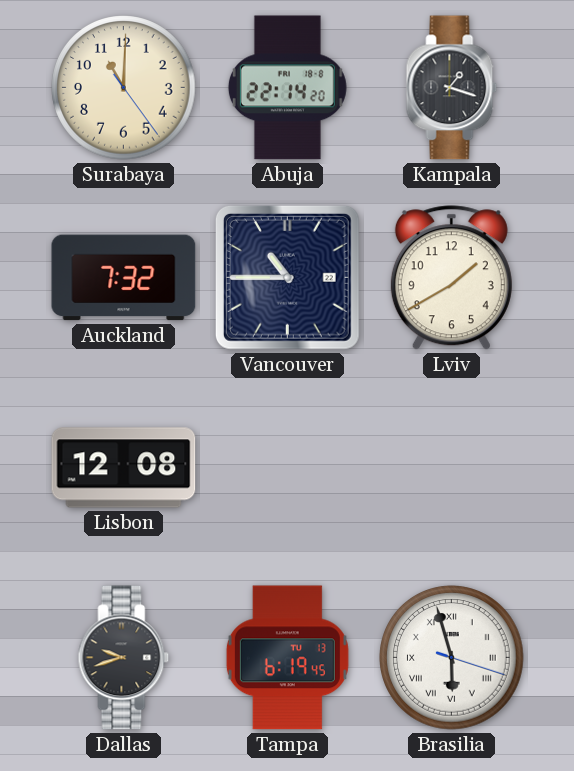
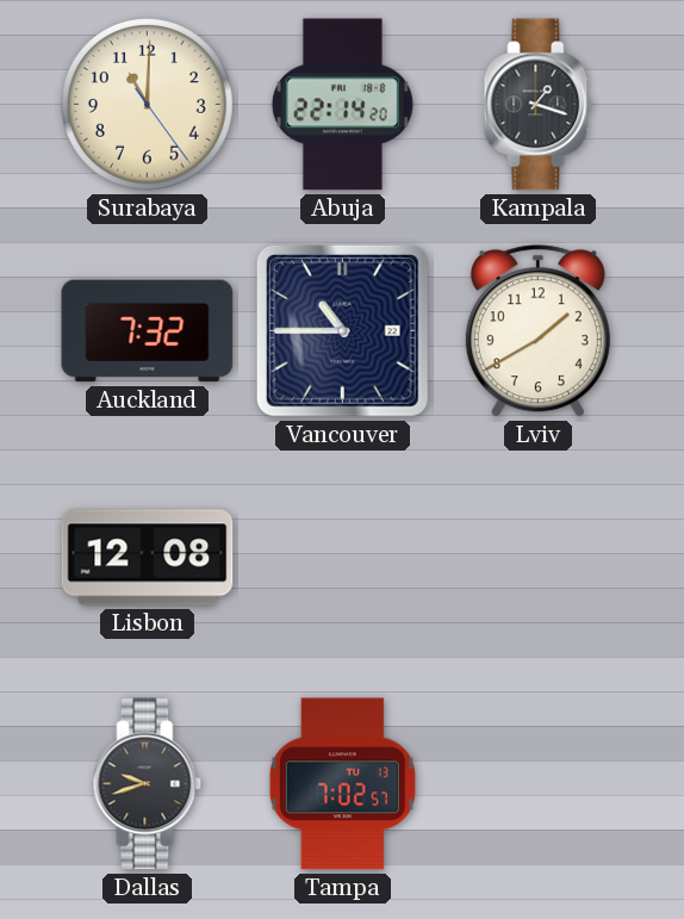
Tampa: 6:19 -> 7:02
Brasilia: 5:57 -> none
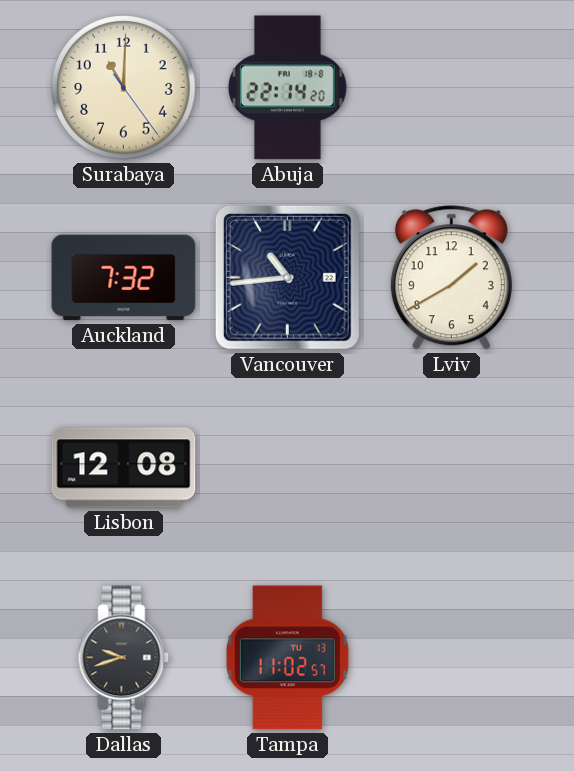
Kampala: 1:18 -> none
Vancouver: 10:45 -> 10:44
Tampa: 7:02 -> 11:02
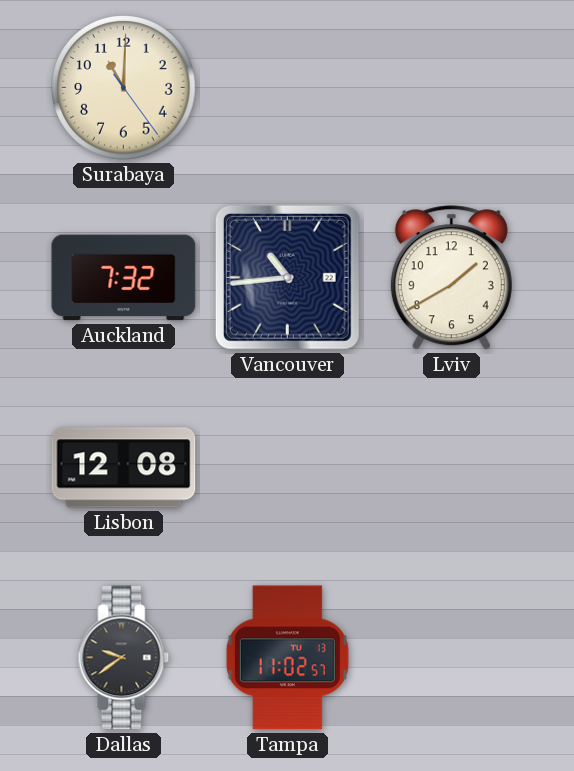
Abuja: 22:14 -> none
Dallas: 9:42 -> 9:39
